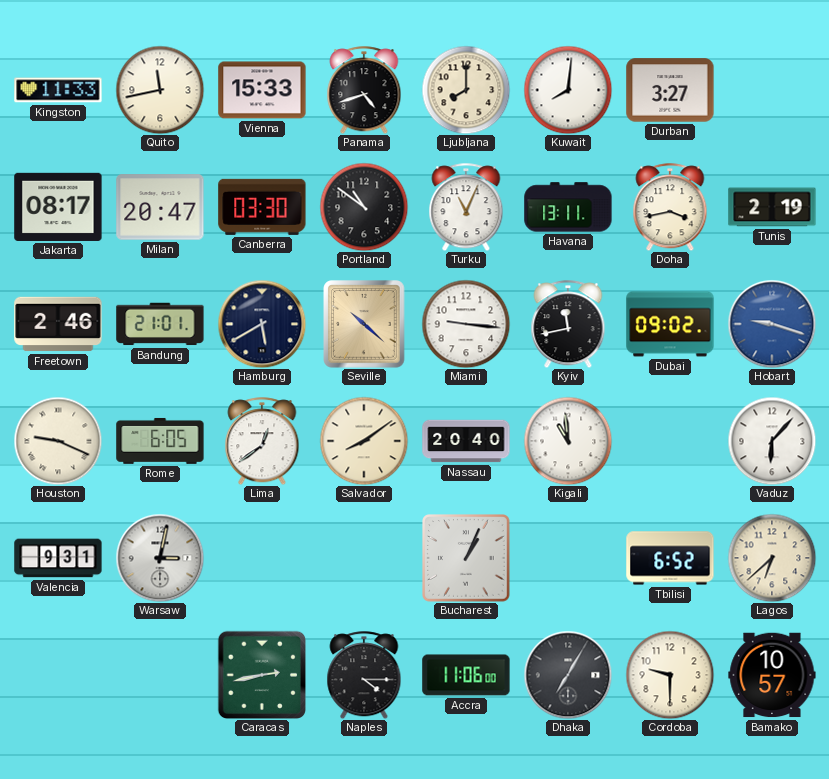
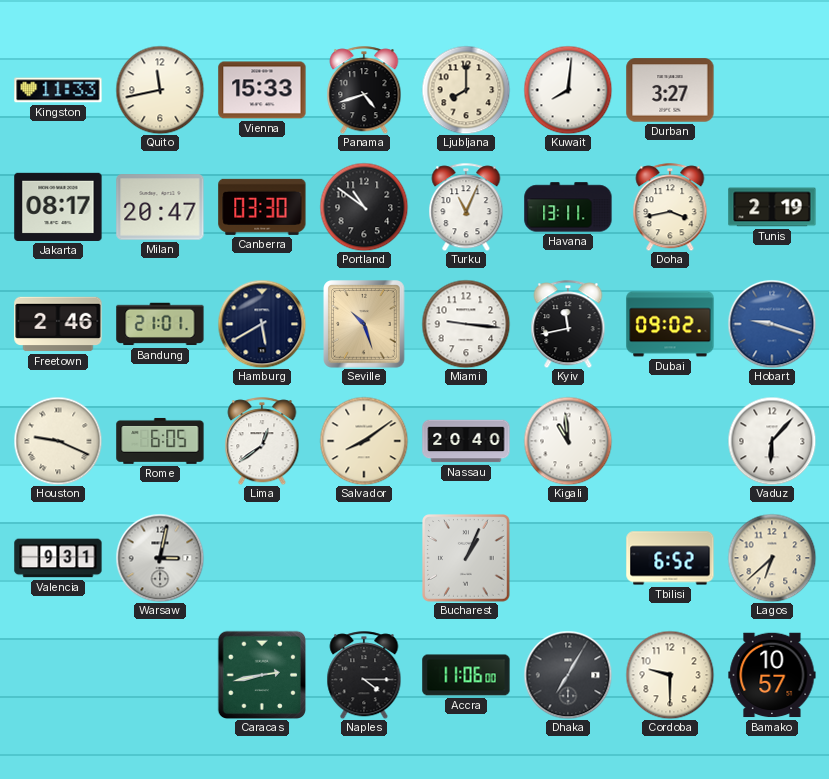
Seville: 10:22 -> 10:27
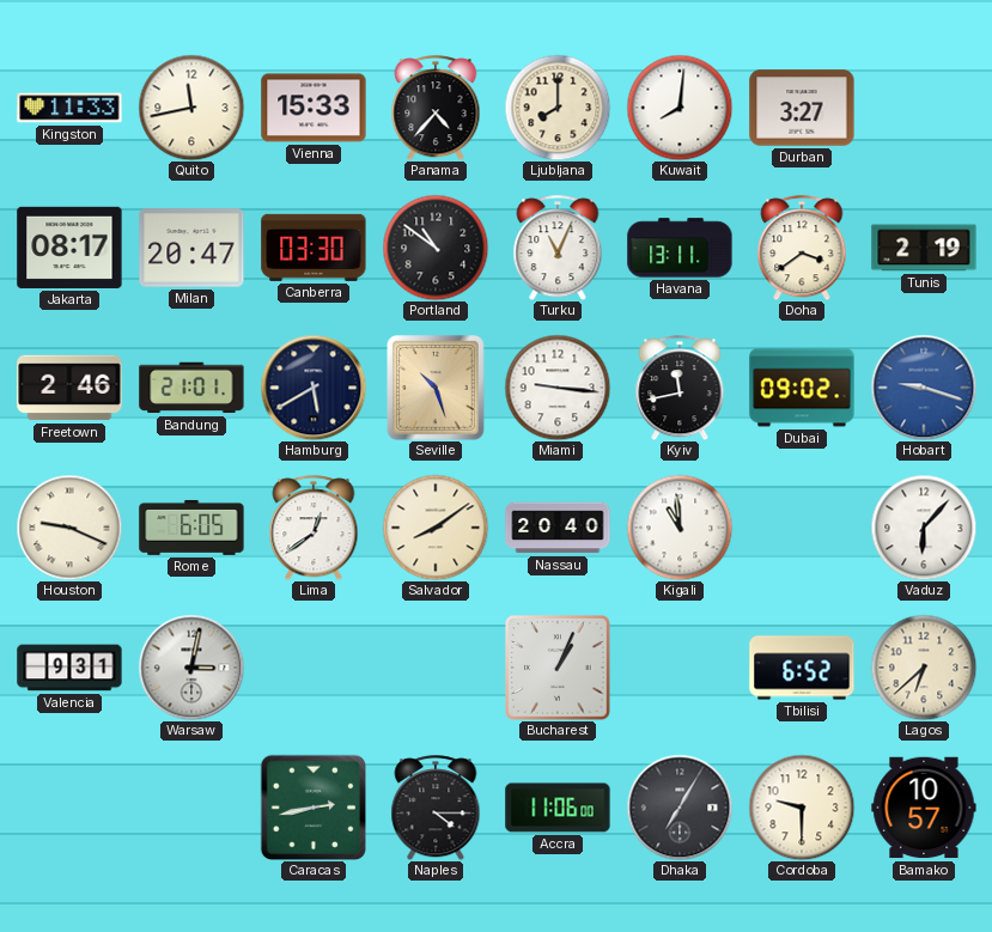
Panama: 4:42 -> 4:37
Doha: 3:43 -> 3:39
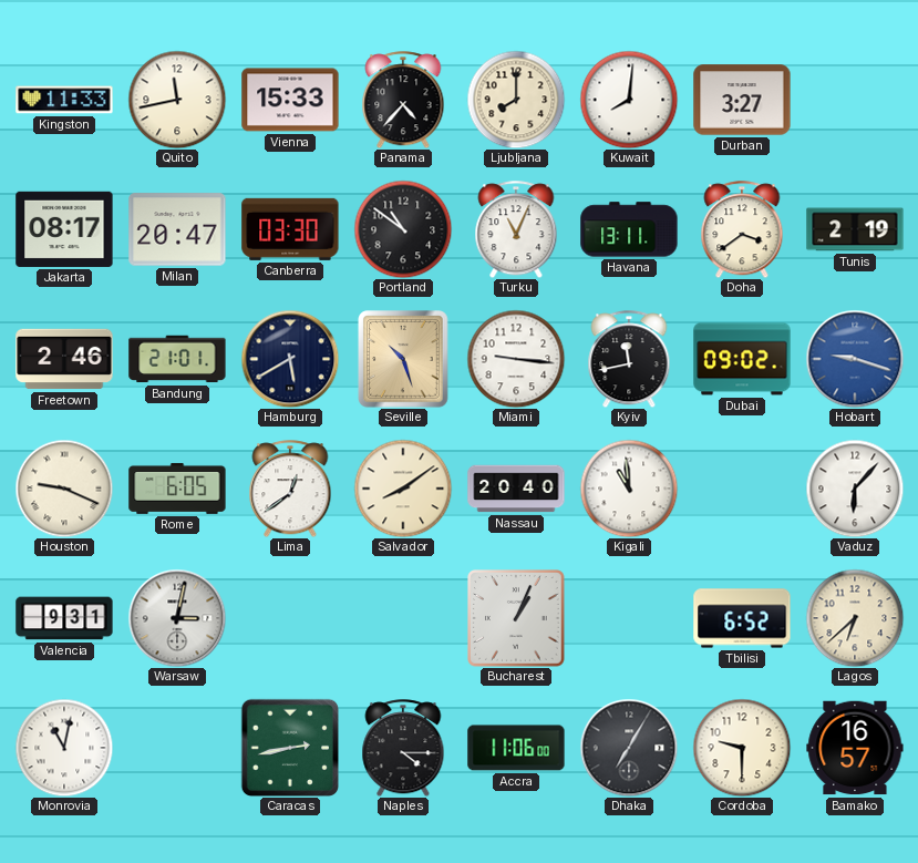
Monrovia: none -> 11:02
Bamako: 10:57 -> 16:57
